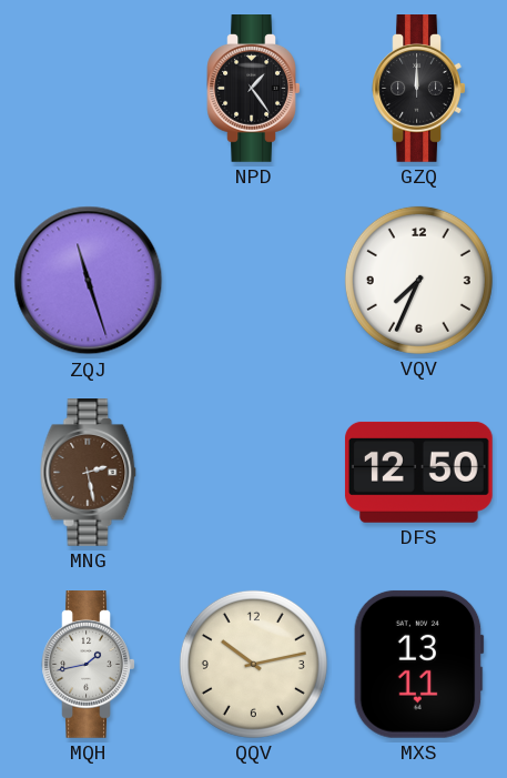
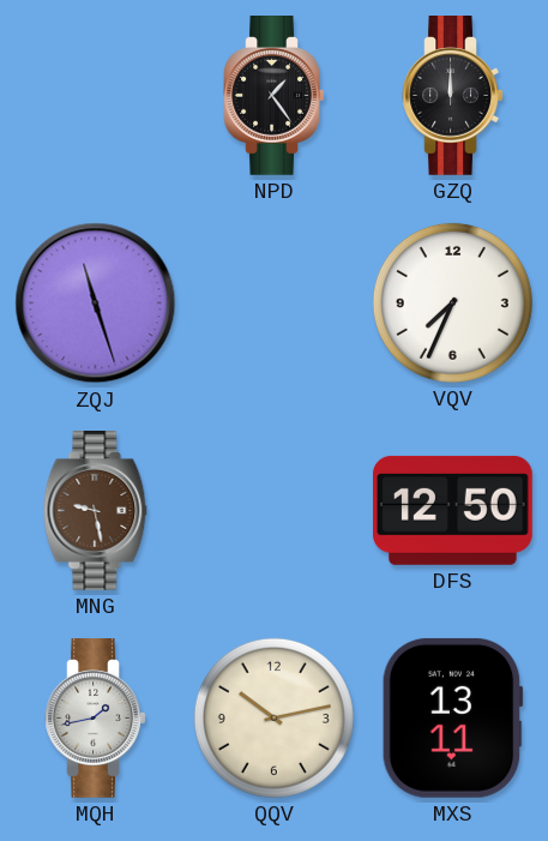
MNG: 2:28 -> 9:28
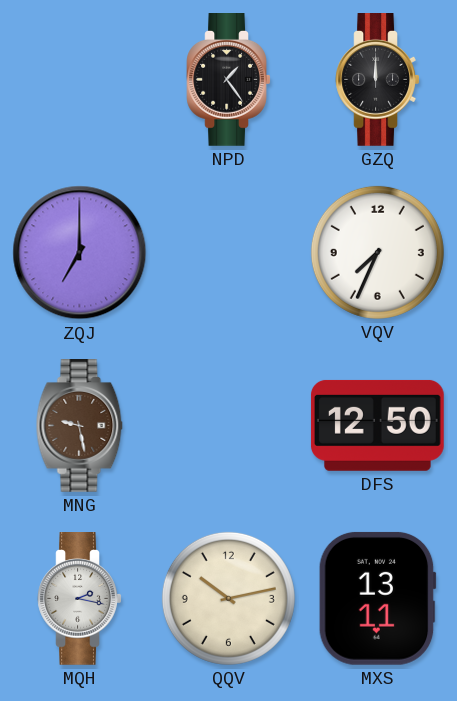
ZQJ: 11:27 -> 7:00
MQH: 1:43 -> 2:17
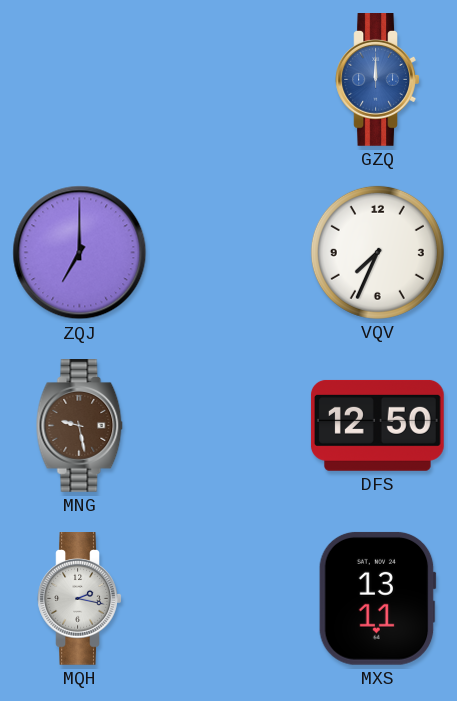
NPD: 1:24 -> none
GZQ dial: black -> blue
QQV: 10:13 -> none
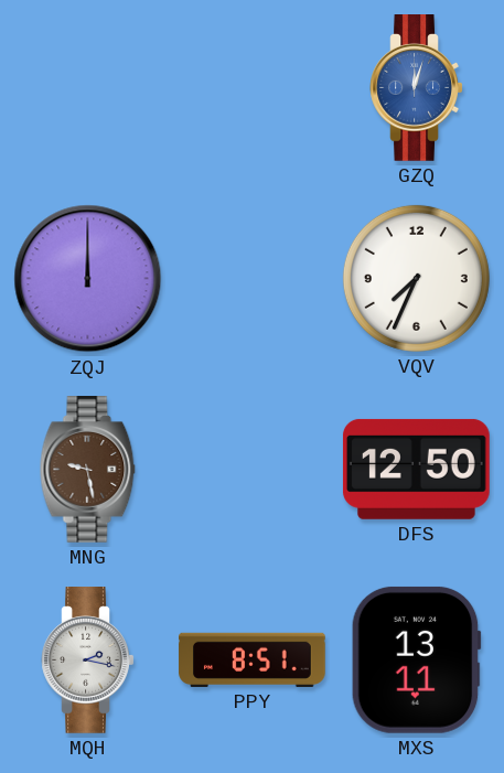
GZQ: 12:00 -> 12:03
ZQJ: 7:00 -> 12:00
PPY: none -> 8:51
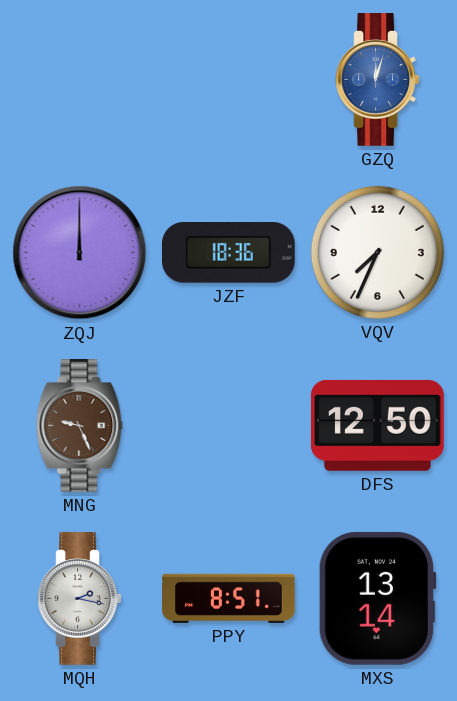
JZF: none -> 18:36
MNG: 9:28 -> 9:26
MXS: 13:11 -> 13:14
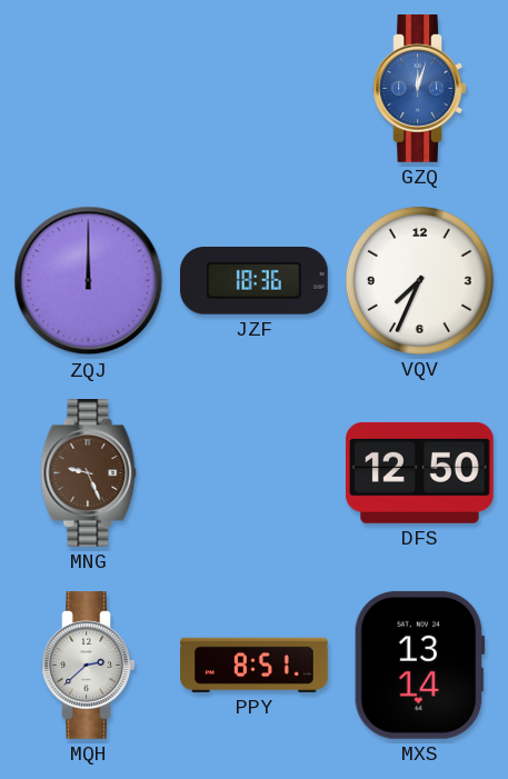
MQH: 2:17 -> 2:38
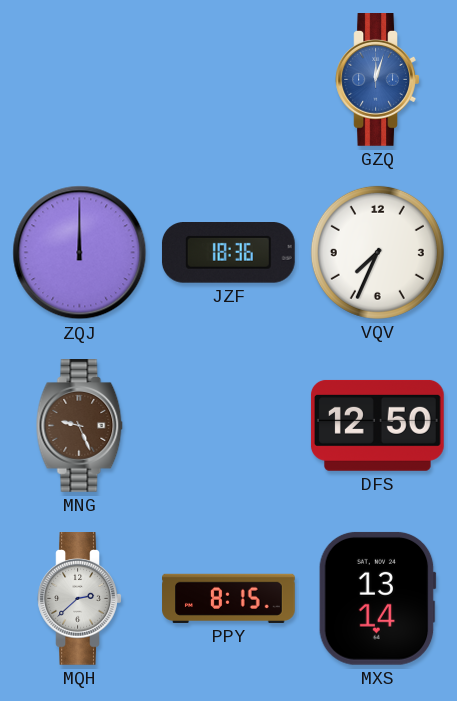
PPY: 8:51 -> 8:15
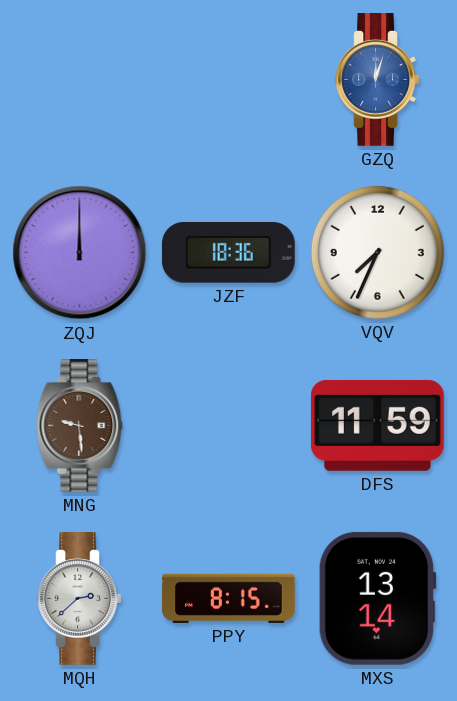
MNG: 9:26 -> 9:29
DFS: 12:50 -> 11:59
